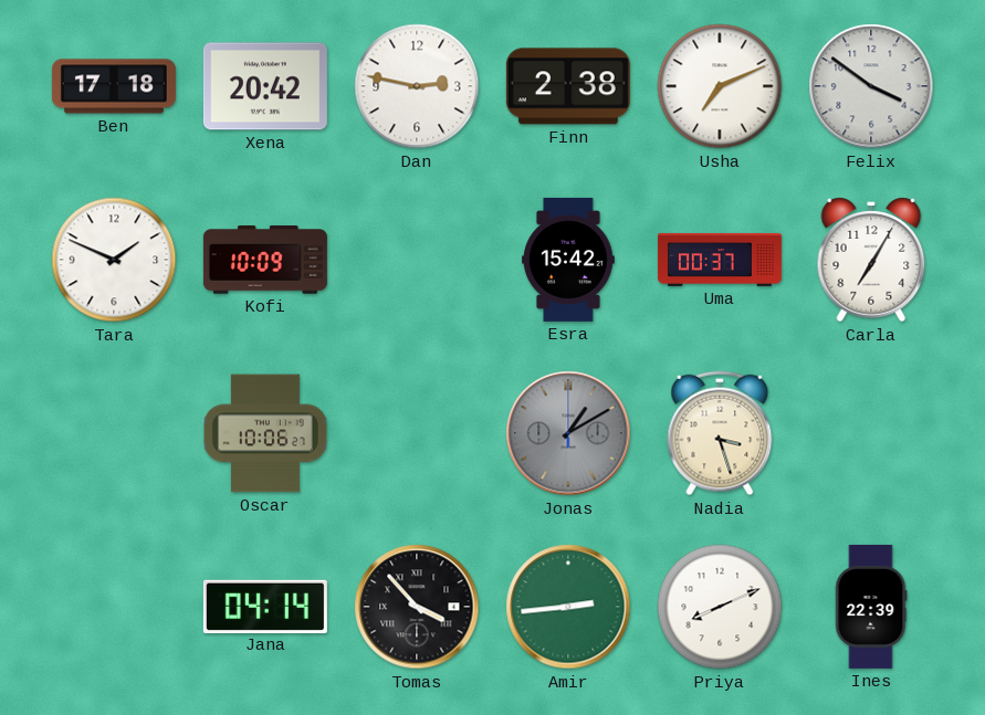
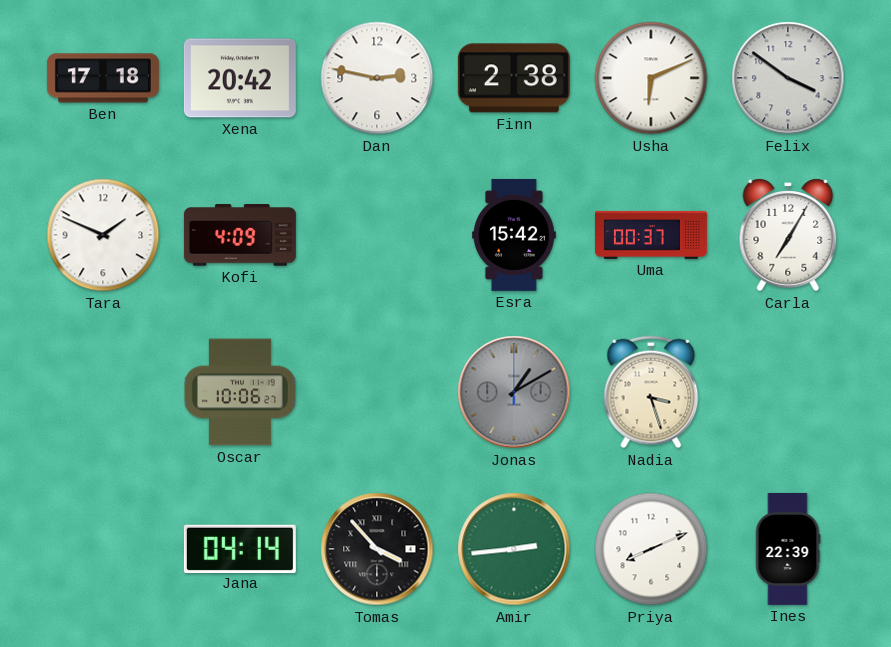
Usha: 7:11 -> 6:11
Kofi: 10:09 -> 4:09
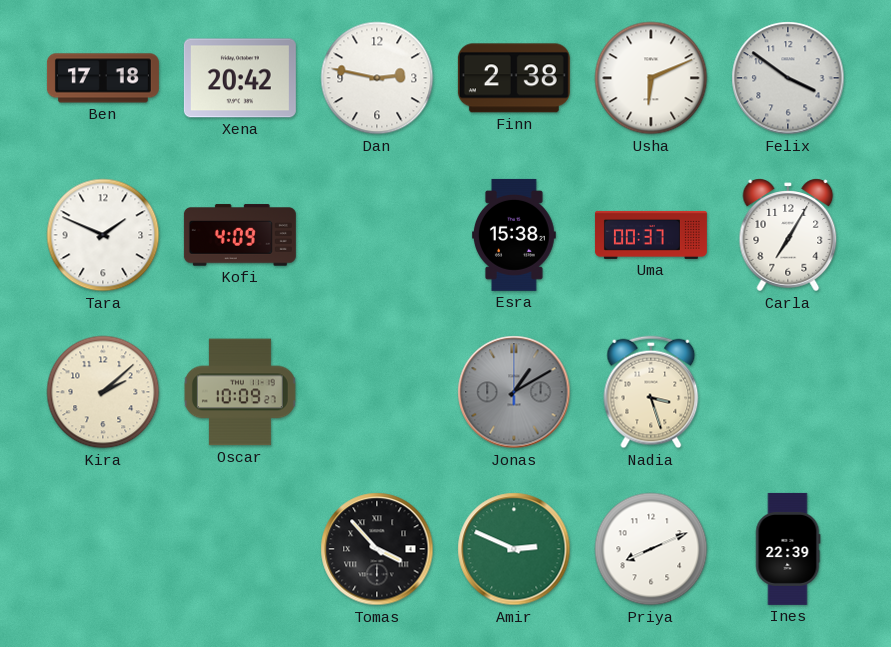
Esra: 15:42 -> 15:38
Kira: none -> 2:08
Oscar: 10:06 -> 10:09
Jana: 04:14 -> none
Amir: 2:44 -> 2:49
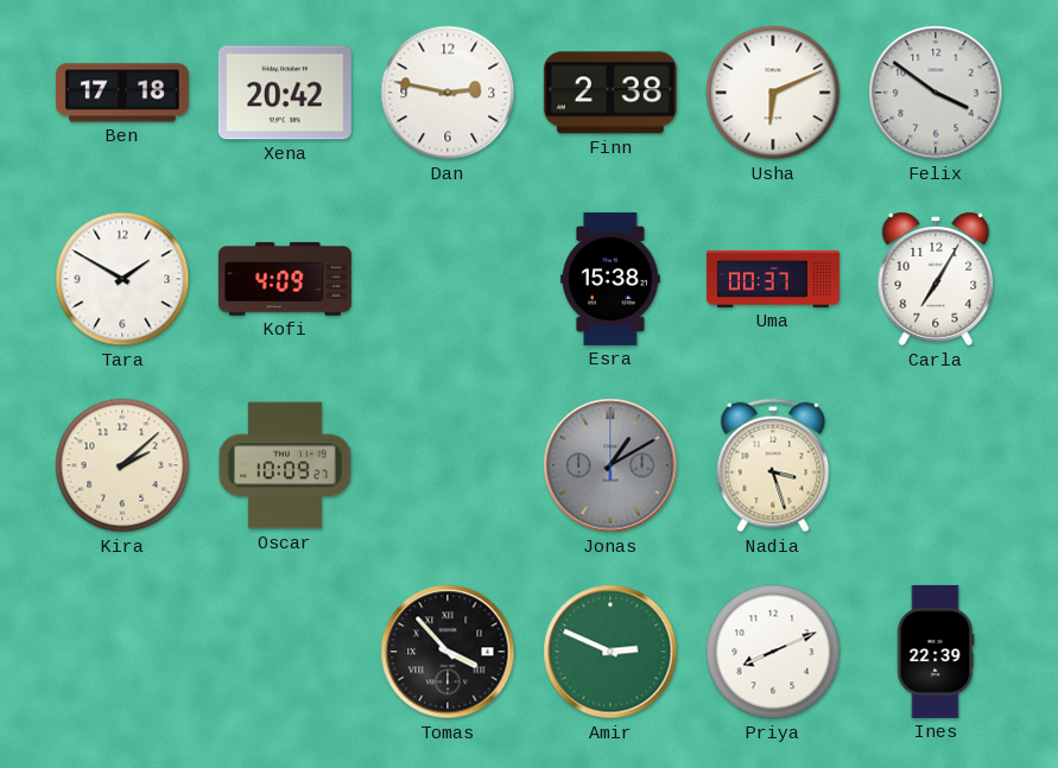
Tara: 1:49 -> 1:50
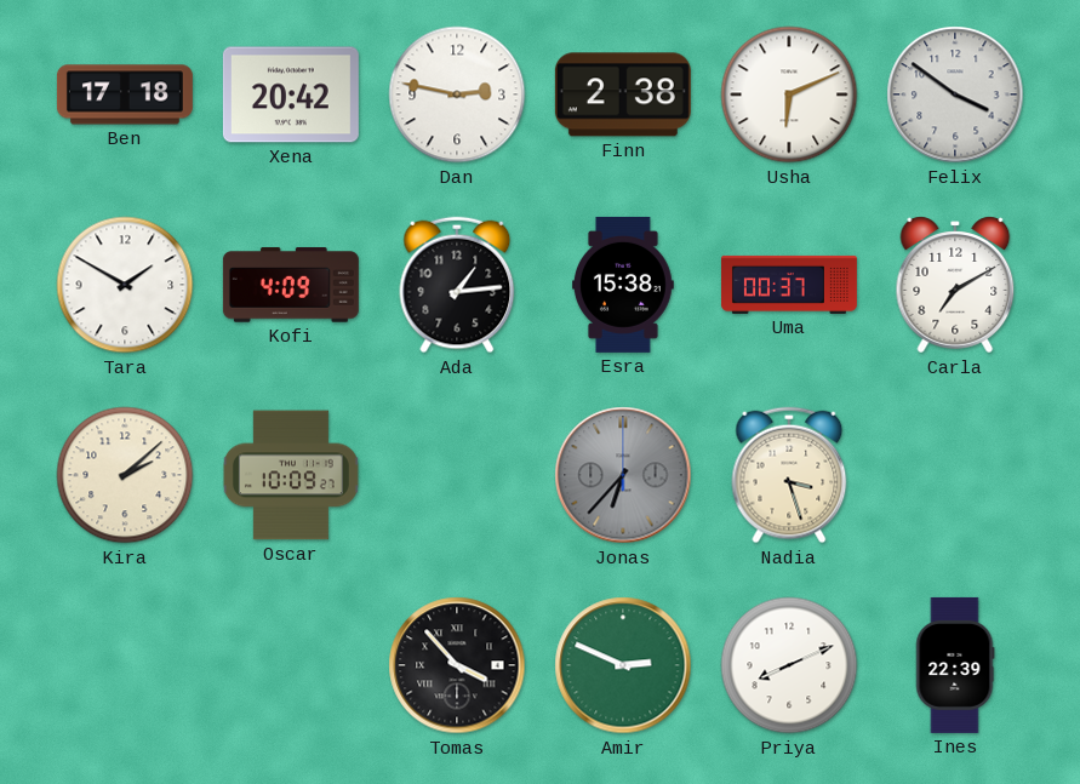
Ada: none -> 1:14
Carla: 7:05 -> 7:10
Jonas: 1:10 -> 6:37
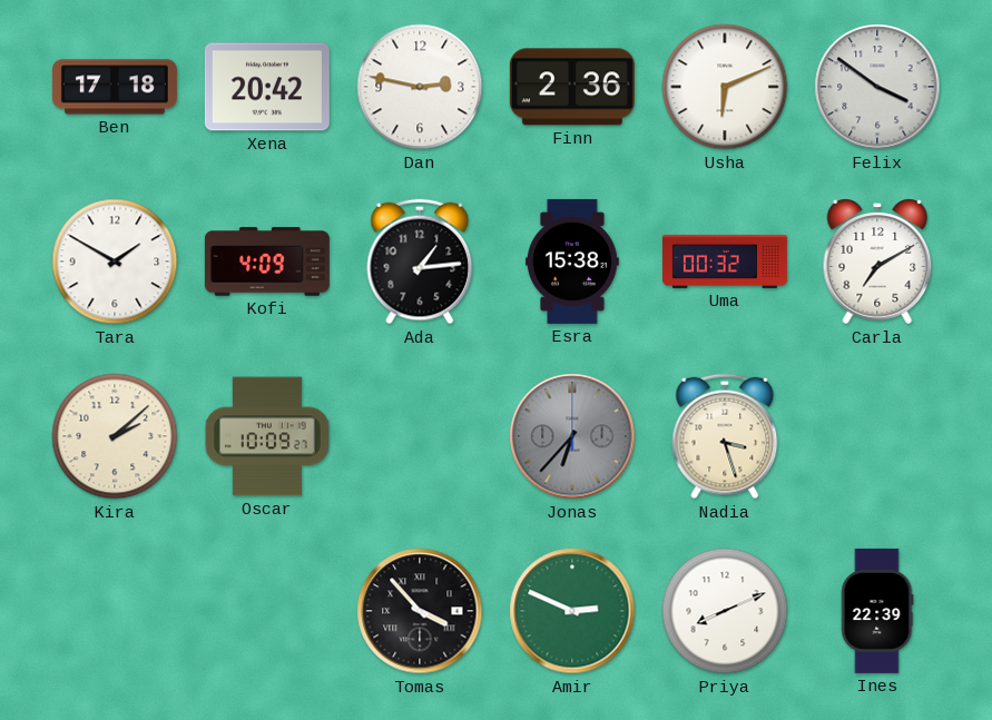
Finn: 2:38 -> 2:36
Uma: 00:37 -> 00:32
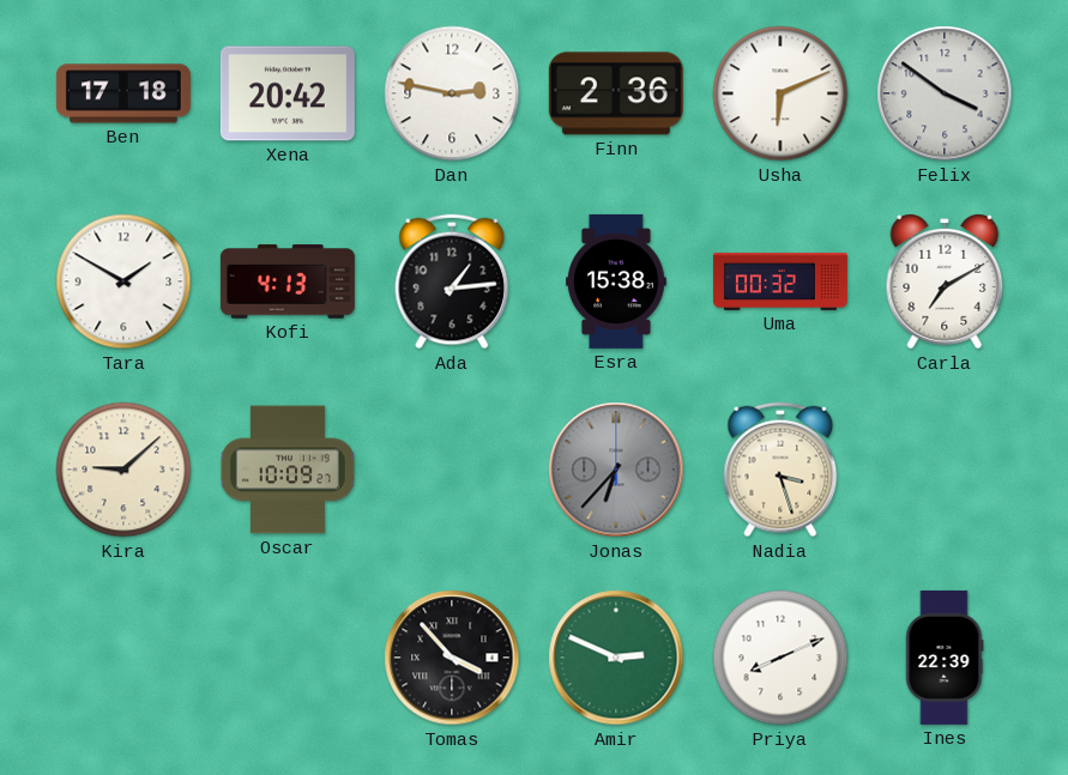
Kofi: 4:09 -> 4:13
Kira: 2:08 -> 9:08
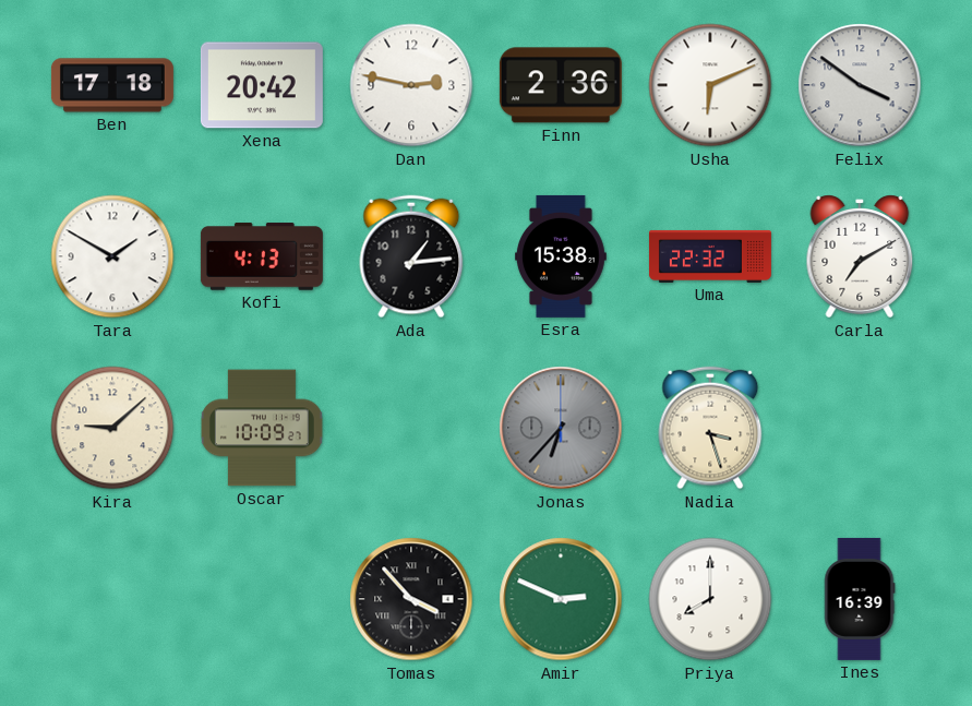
Uma: 00:32 -> 22:32
Priya: 8:11 -> 8:00
Ines: 22:39 -> 16:39
